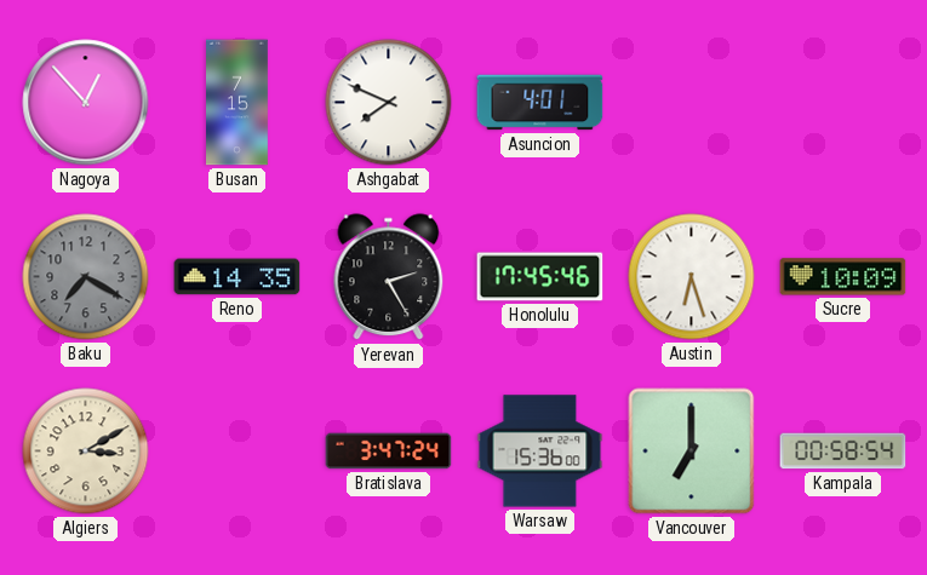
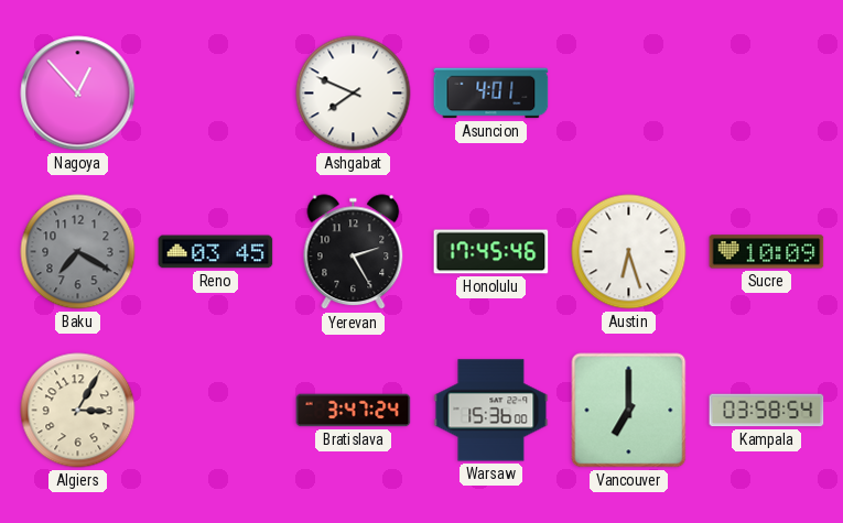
Busan: 7:15 -> none
Reno: 14:35 -> 03:45
Algiers: 3:10 -> 3:05
Kampala: 00:58 -> 03:58
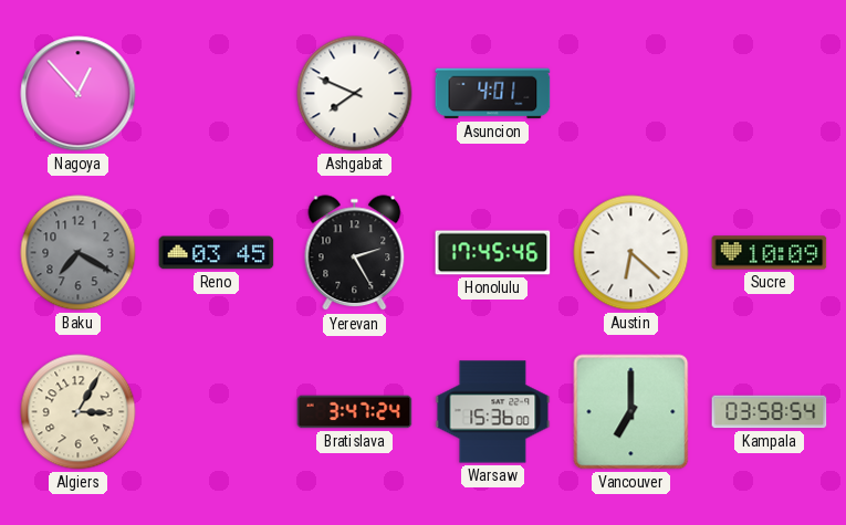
Austin: 6:27 -> 6:22
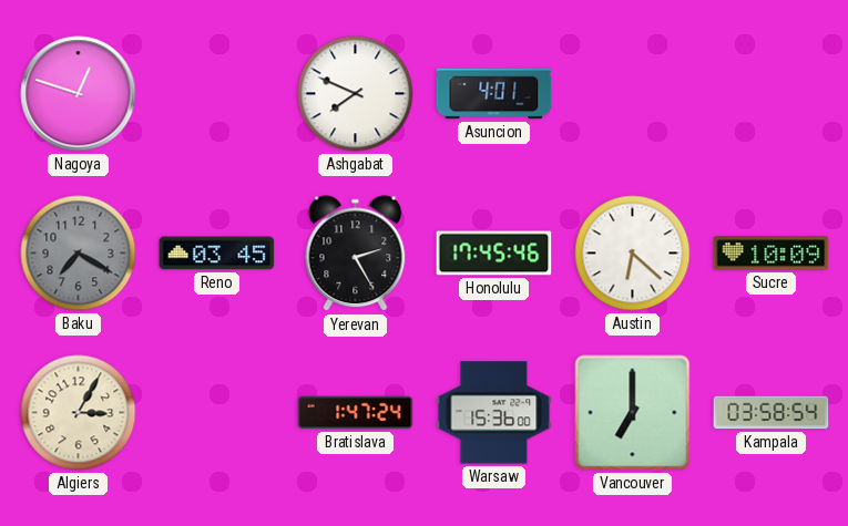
Nagoya: 12:53 -> 12:48
Bratislava: 3:47 -> 1:47
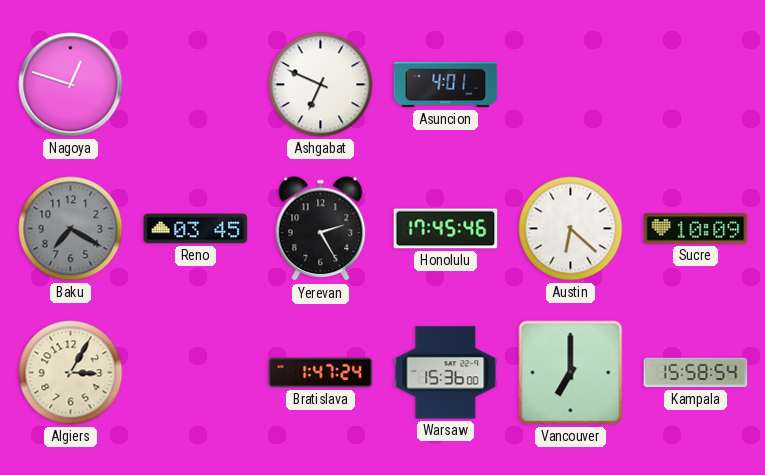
Ashgabat: 7:49 -> 6:49
Kampala: 03:58 -> 15:58
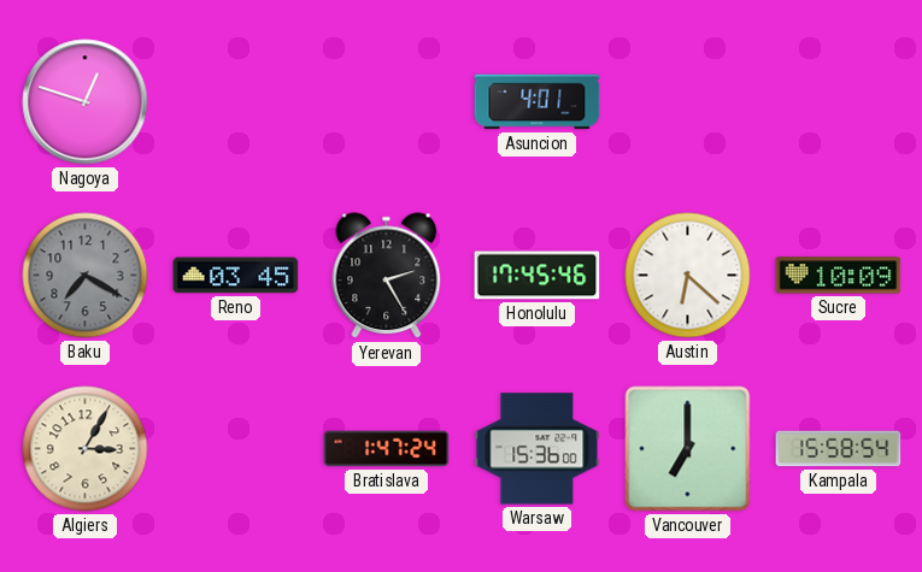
Ashgabat: 6:49 -> none
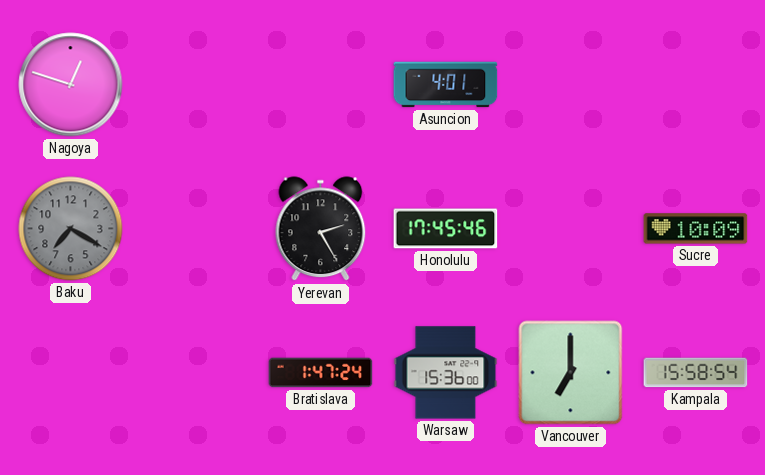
Reno: 03:45 -> none
Austin: 6:22 -> none
Algiers: 3:05 -> none
